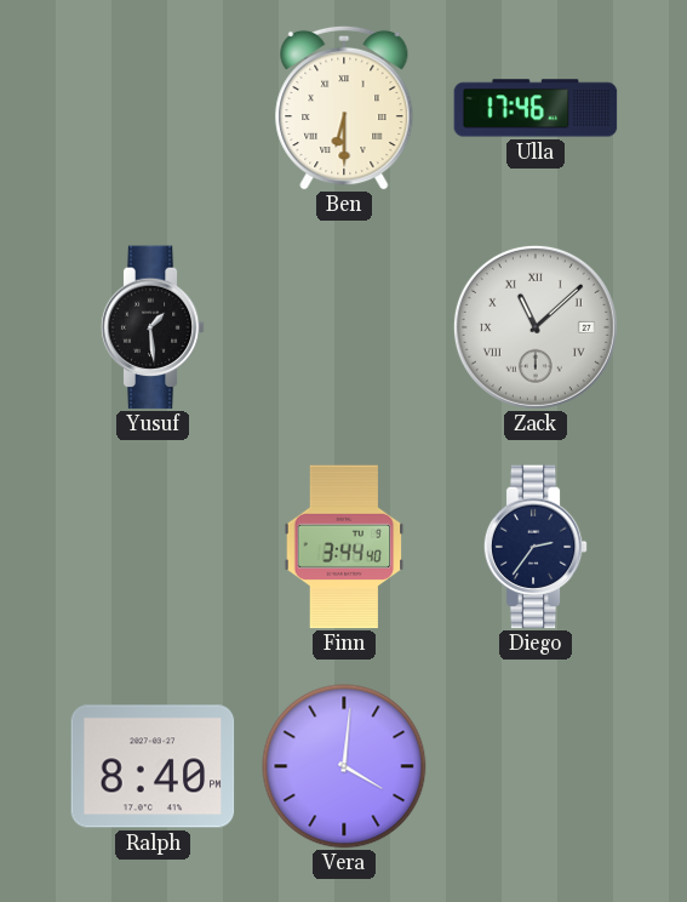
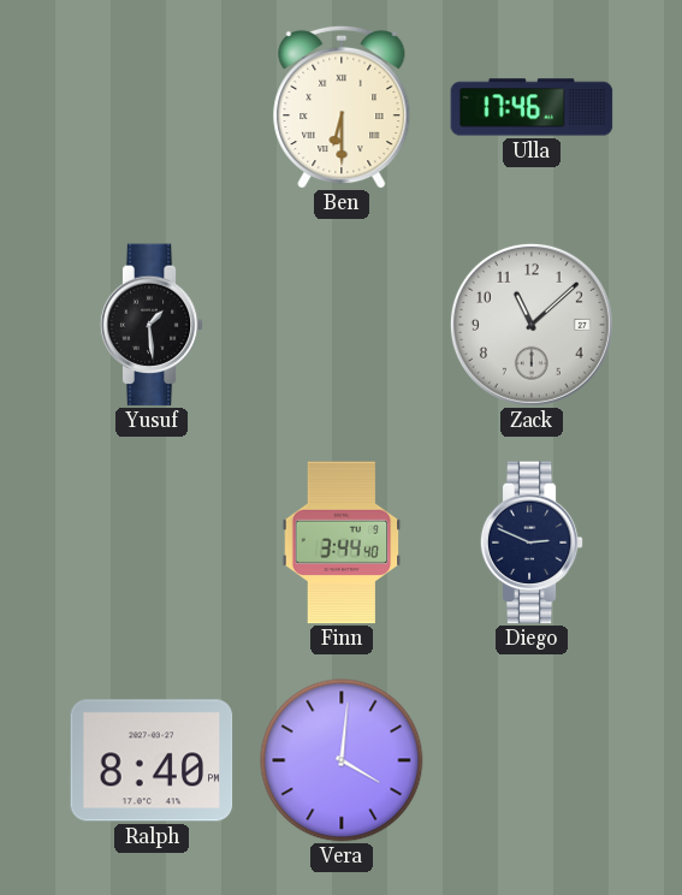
Zack numerals: Roman -> Arabic
Diego: 2:36 -> 2:49
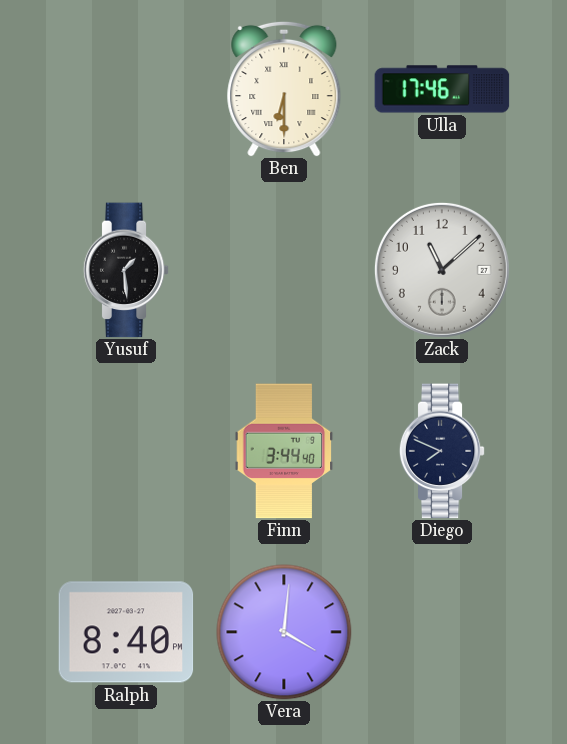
Diego: 2:49 -> 7:49
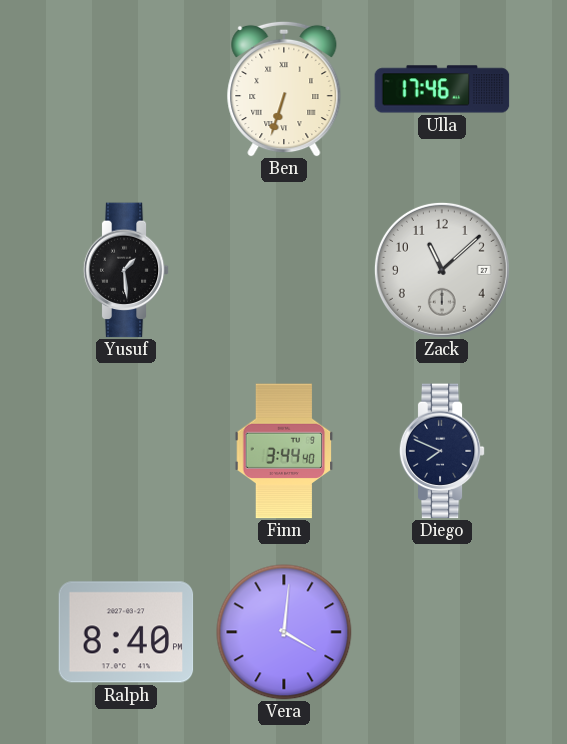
Ben: 6:30 -> 6:33
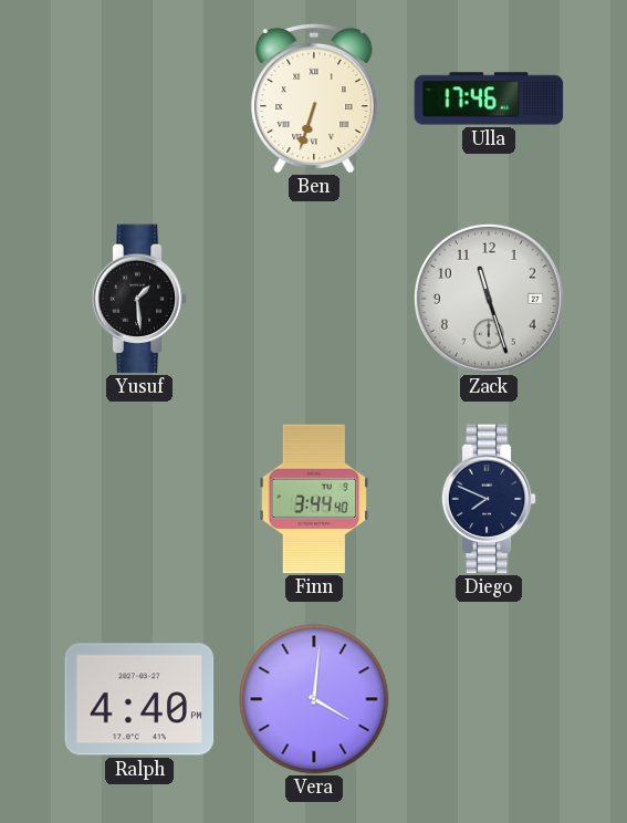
Zack: 11:08 -> 11:27
Ralph: 8:40 -> 4:40
